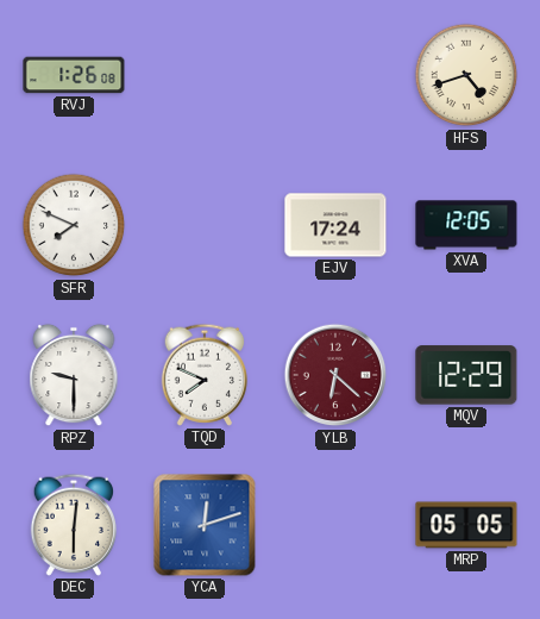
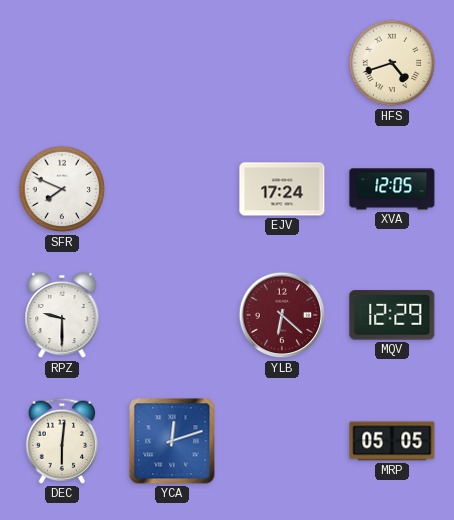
RVJ: 1:26 -> none
TQD: 7:49 -> none
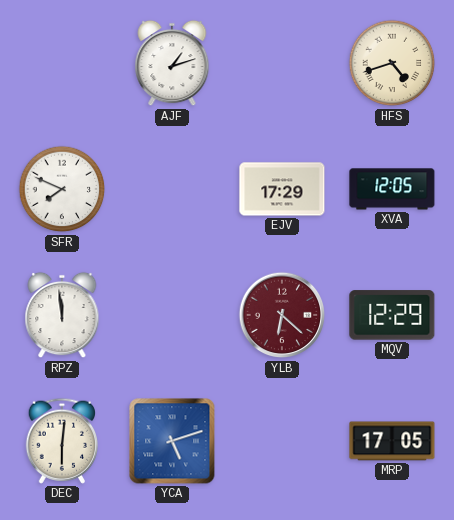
AJF: none -> 1:12
EJV: 17:24 -> 17:29
RPZ: 9:30 -> 11:59
YCA: 12:12 -> 5:12
MRP: 05:05 -> 17:05
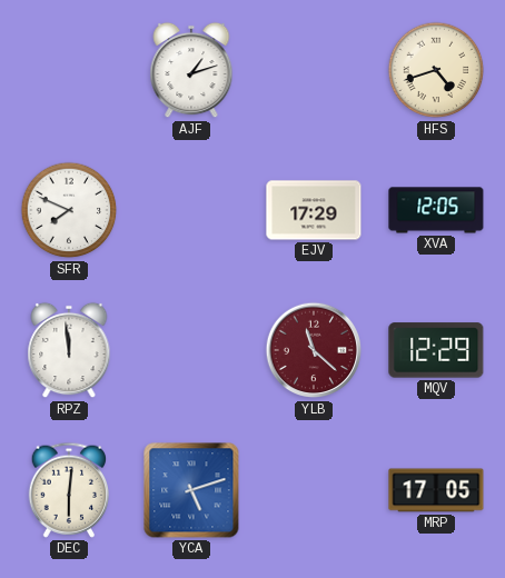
YLB: 6:22 -> 11:22
